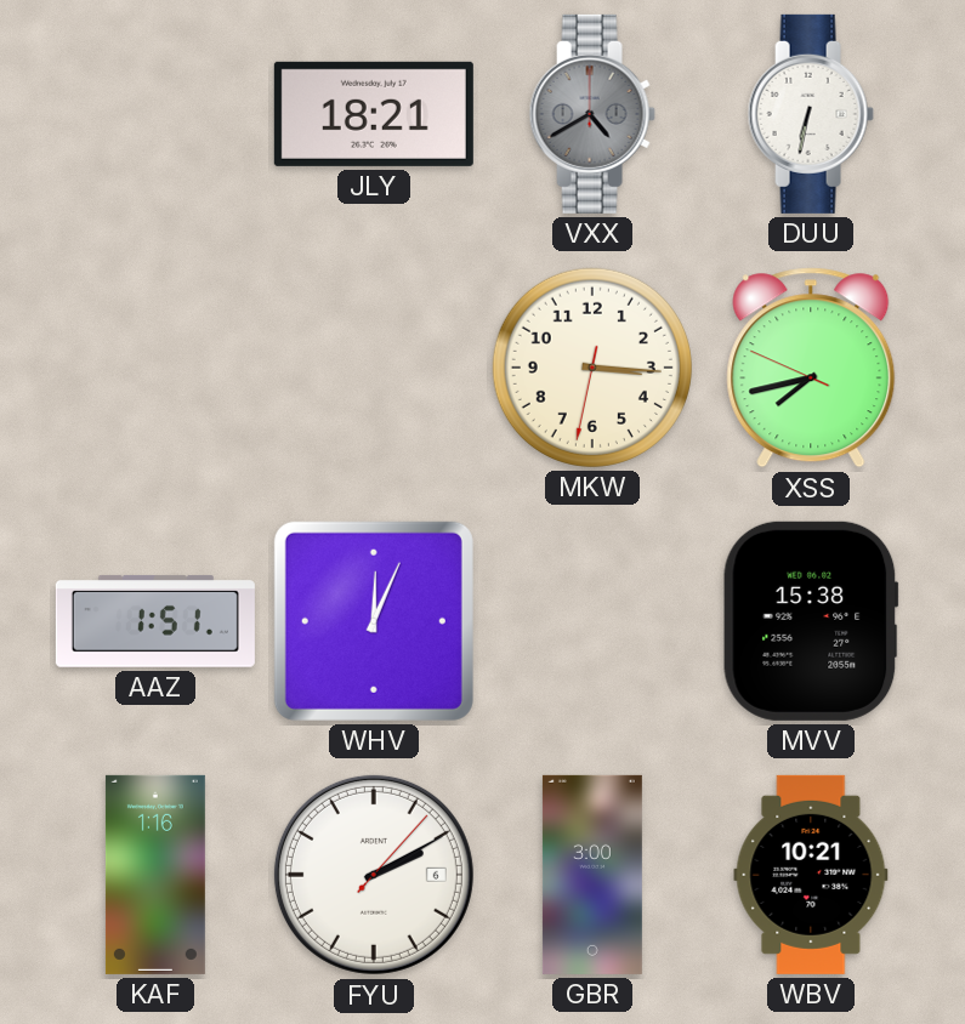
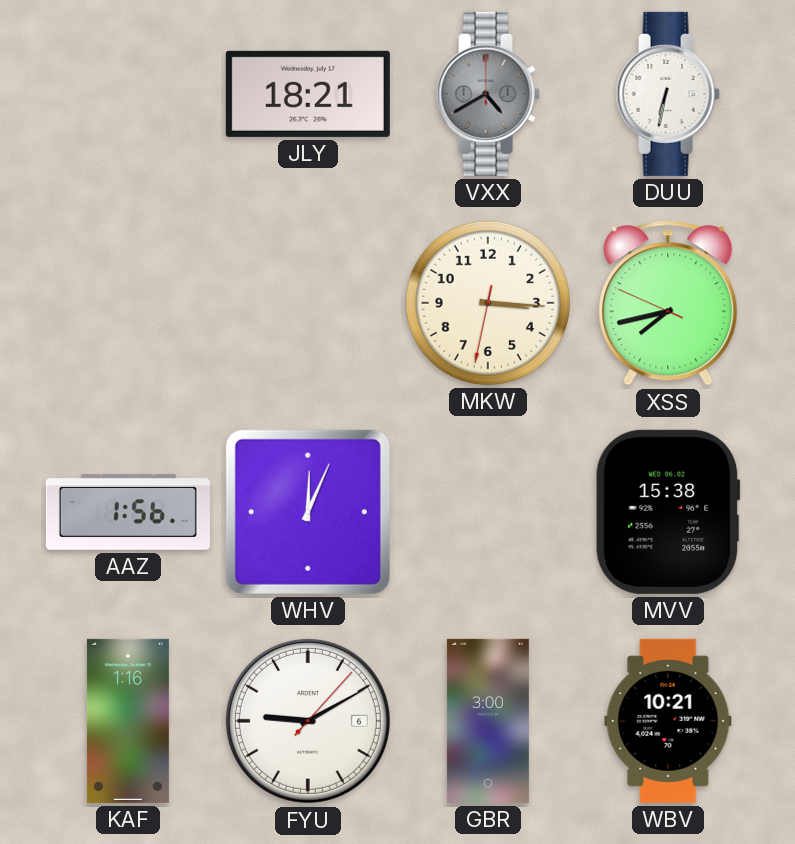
AAZ: 1:51 -> 1:56
FYU: 2:10 -> 9:10
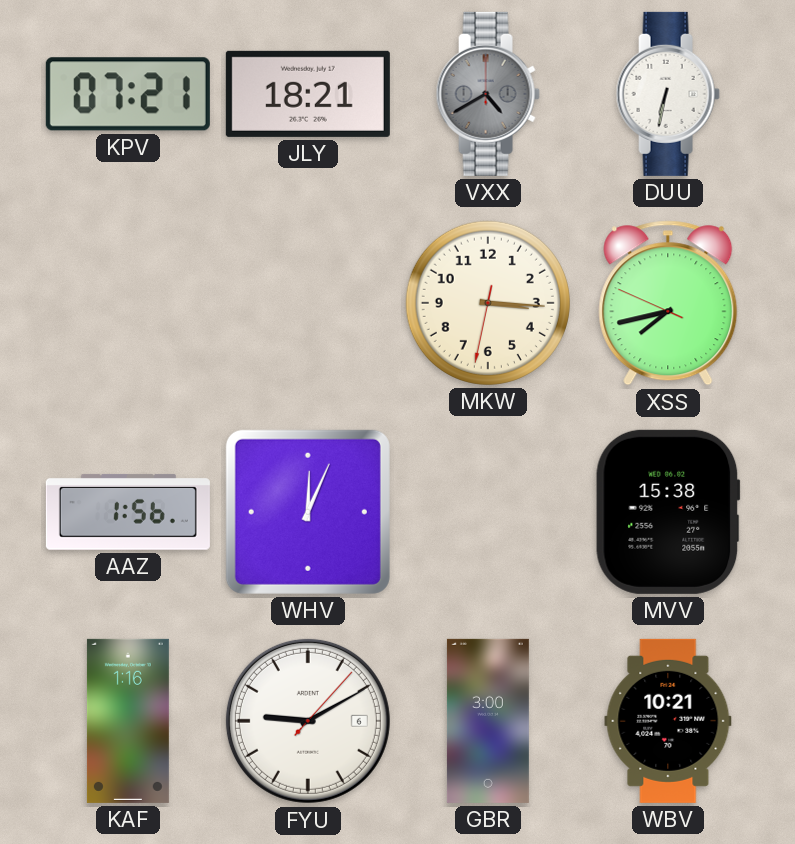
KPV: none -> 07:21
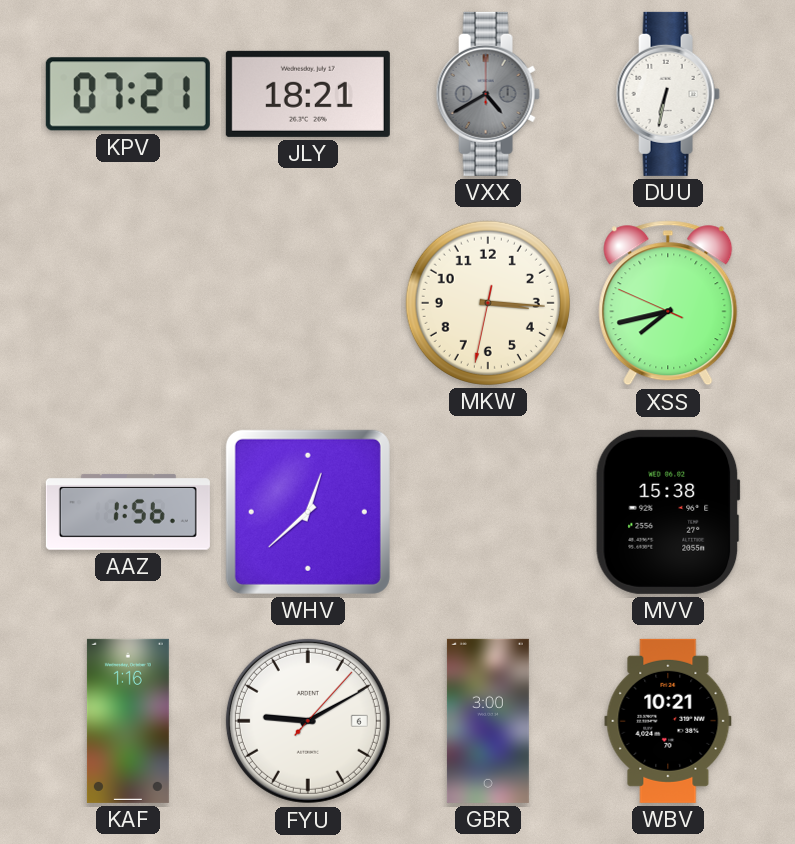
WHV: 12:04 -> 12:38
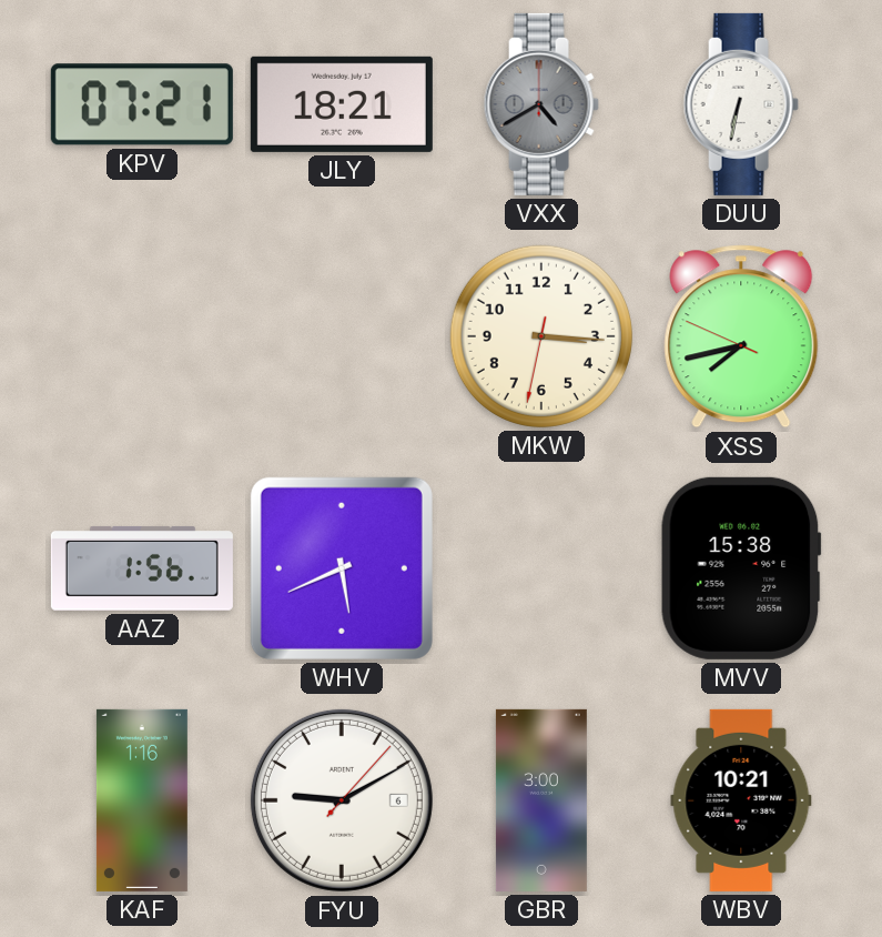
WHV: 12:38 -> 5:41
